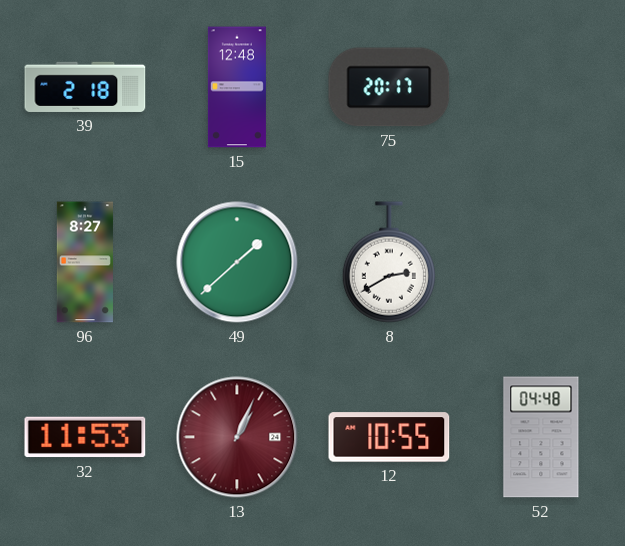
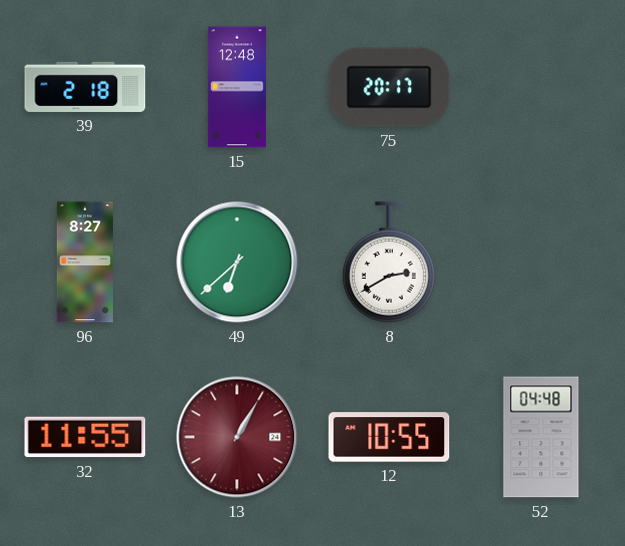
49: 1:38 -> 6:38
32: 11:53 -> 11:55
13: 1:04 -> 1:05
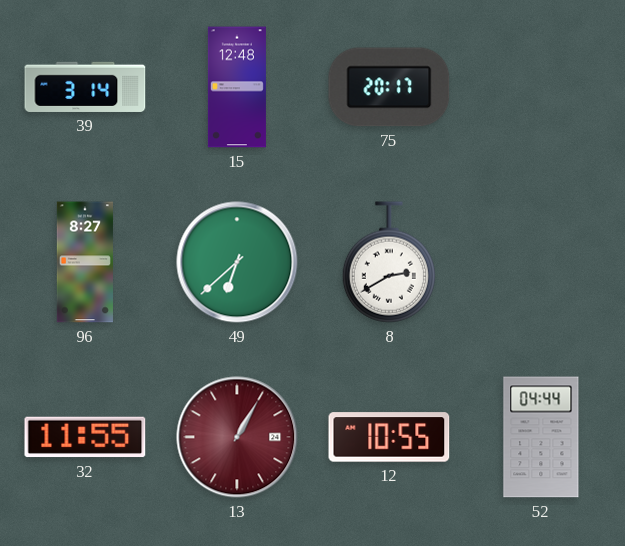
39: 2:18 -> 3:14
52: 04:48 -> 04:44
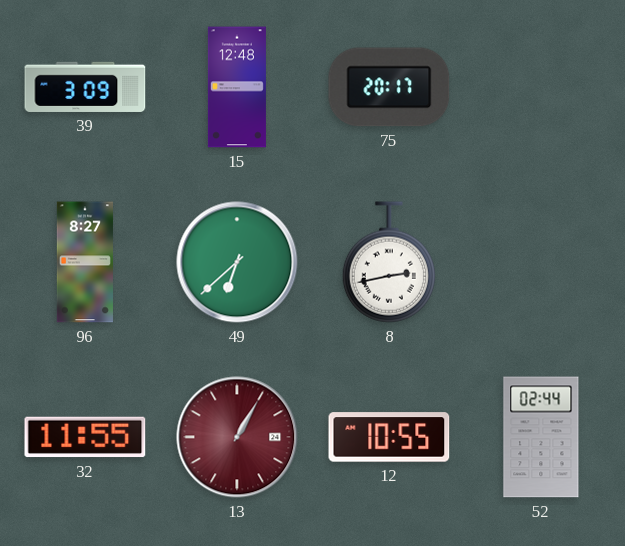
39: 3:14 -> 3:09
8: 2:40 -> 2:43
52: 04:44 -> 02:44
